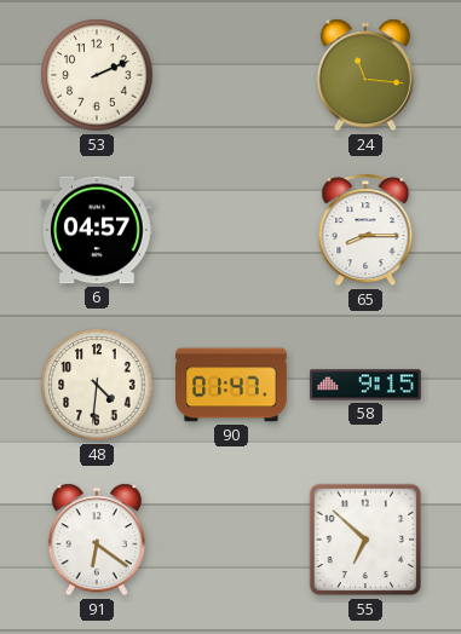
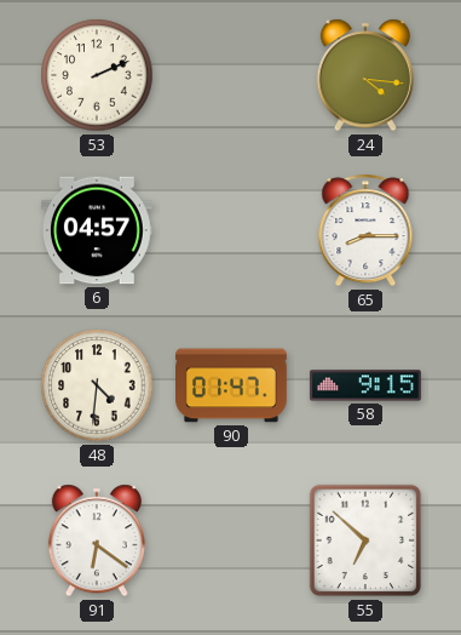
24: 11:16 -> 4:16
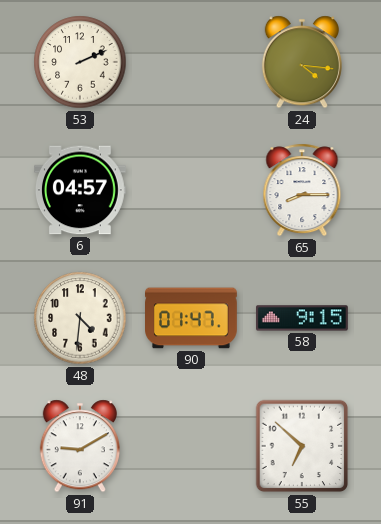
91: 6:21 -> 9:10
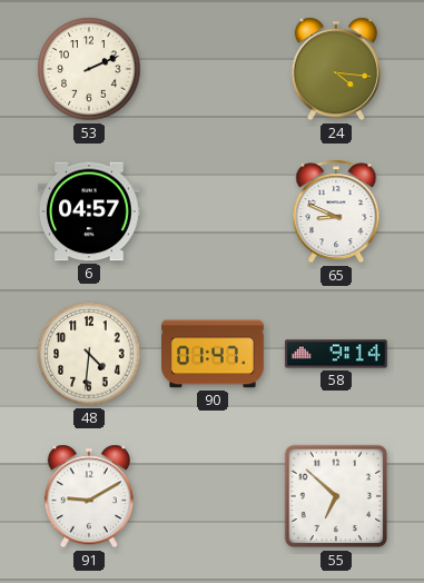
65: 8:15 -> 8:49
58: 9:15 -> 9:14
